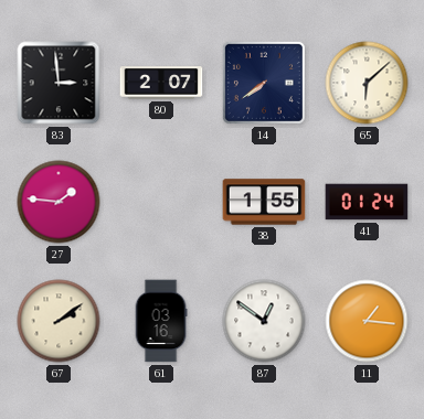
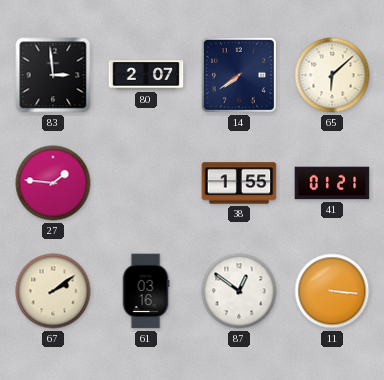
41: 01:24 -> 01:21
11: 1:16 -> 3:16
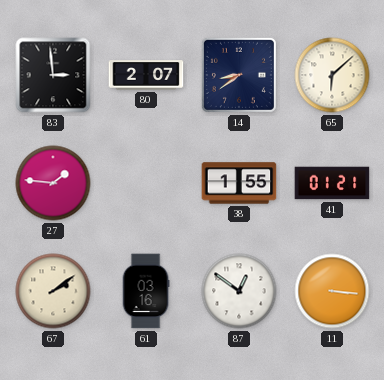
14: 7:39 -> 8:39
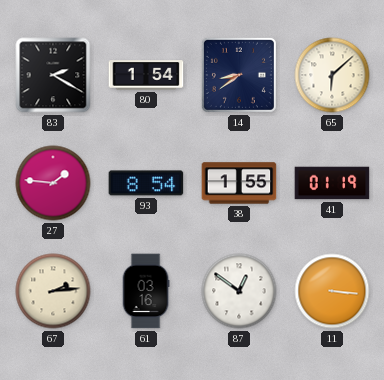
83: 2:59 -> 2:20
80: 2:07 -> 1:54
93: none -> 8:54
41: 01:21 -> 01:19
67: 2:09 -> 2:14
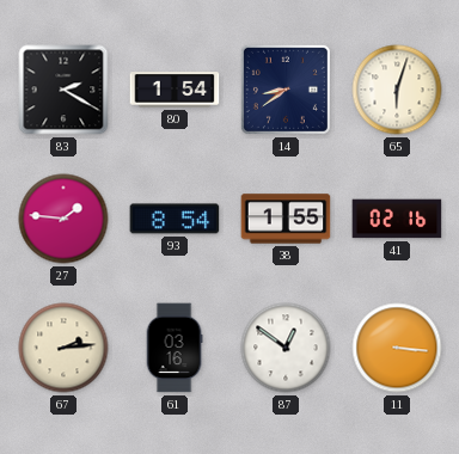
65: 6:08 -> 6:03
41: 01:19 -> 02:16
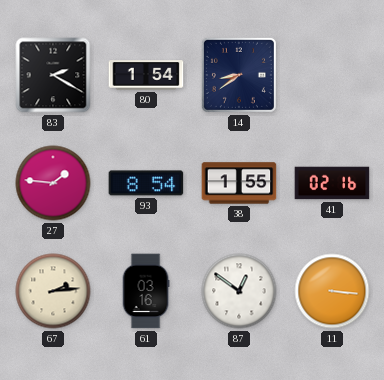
65: 6:03 -> none
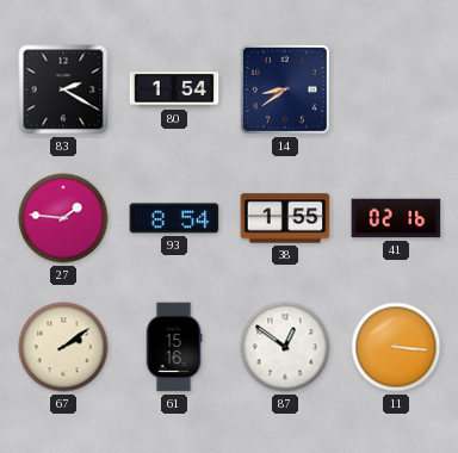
67: 2:14 -> 2:09
61: 03:16 -> 15:16
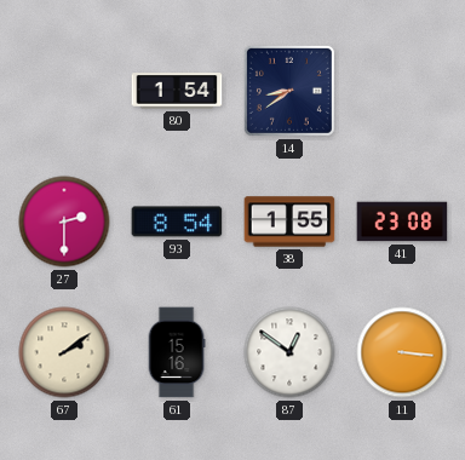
83: 2:20 -> none
27: 1:46 -> 2:30
41: 02:16 -> 23:08
